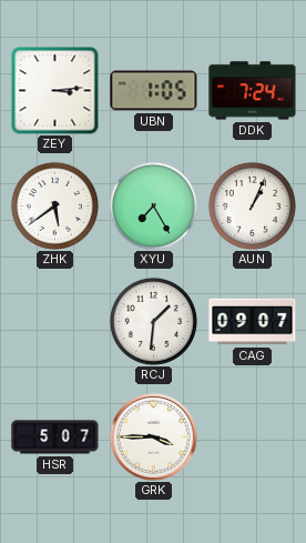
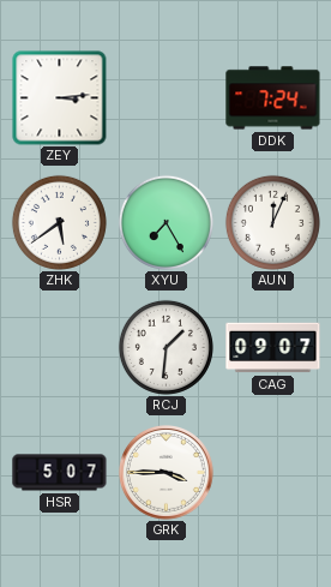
UBN: 1:05 -> none
AUN: 1:04 -> 12:04
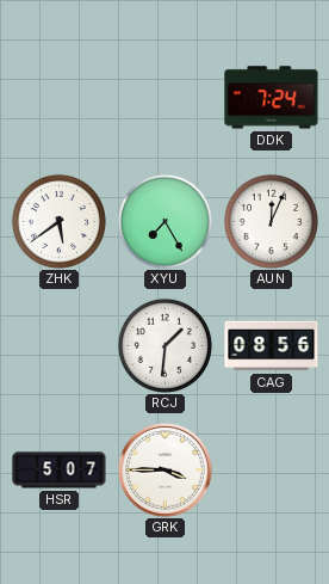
ZEY: 3:14 -> none
CAG: 09:07 -> 08:56
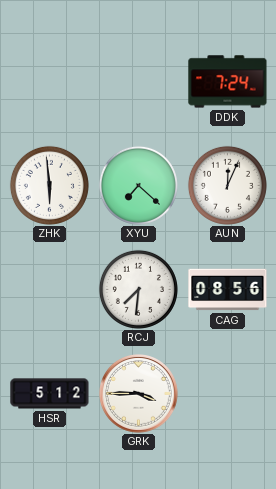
ZHK: 5:39 -> 5:59
XYU: 7:25 -> 7:22
RCJ: 1:31 -> 7:31
HSR: 5:07 -> 5:12
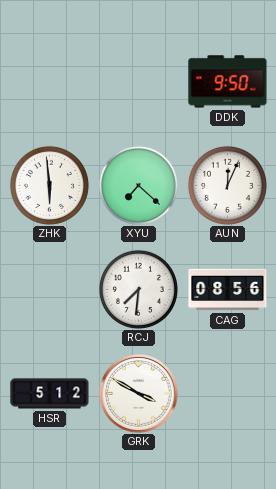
DDK: 7:24 -> 9:50
GRK: 3:45 -> 3:50
